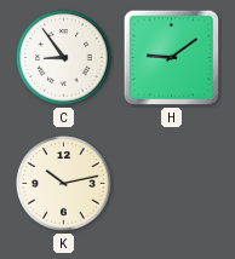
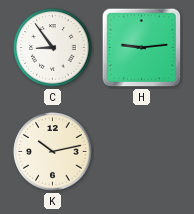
H: 9:09 -> 9:14
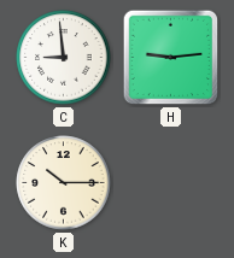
C: 8:54 -> 8:59
K: 10:13 -> 10:15
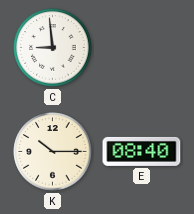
H: 9:14 -> none
E: none -> 08:40
